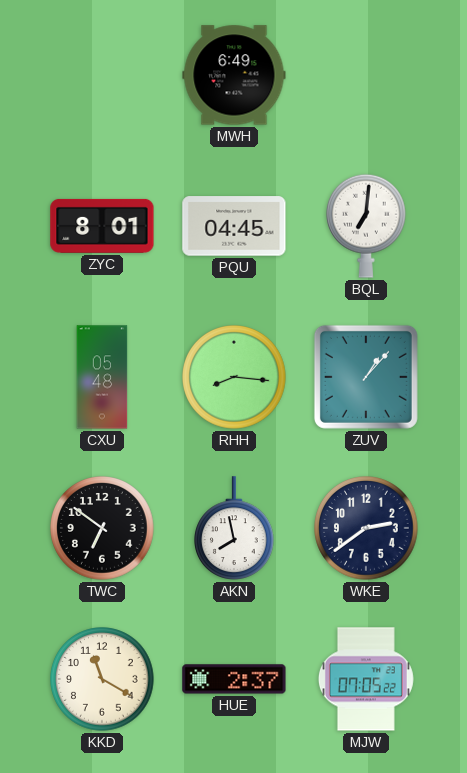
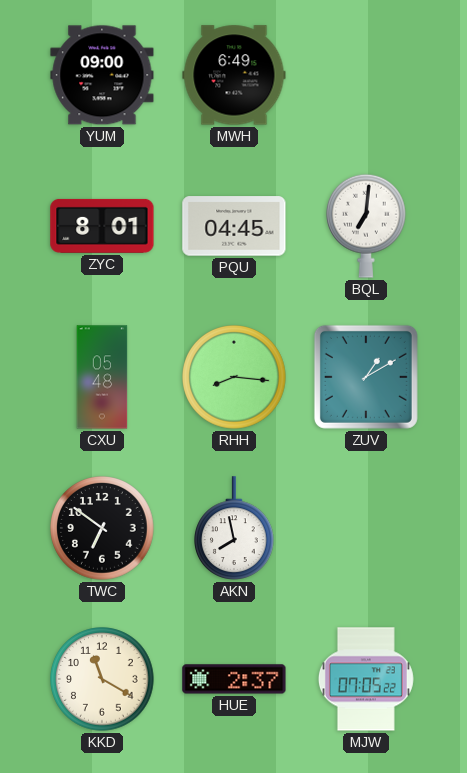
YUM: none -> 09:00
ZUV: 1:07 -> 1:10
WKE: 2:39 -> none
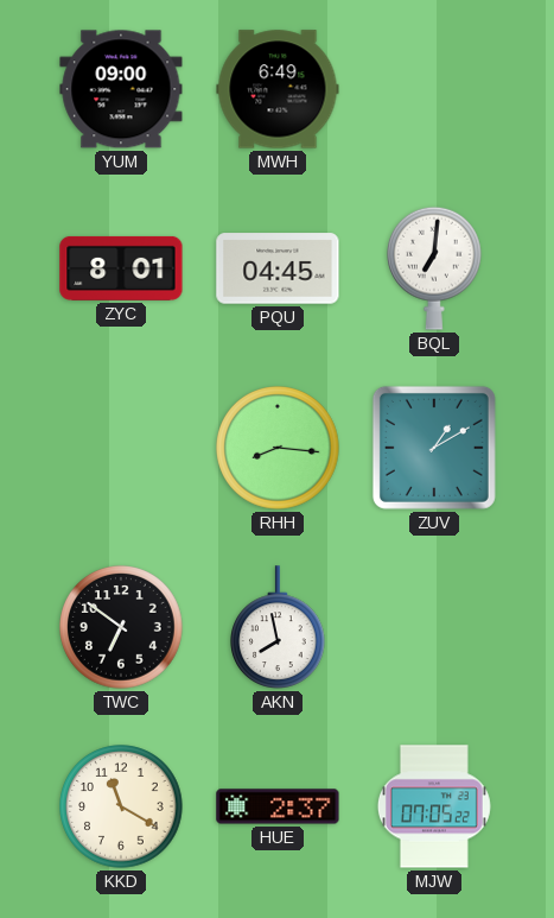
CXU: 05:48 -> none
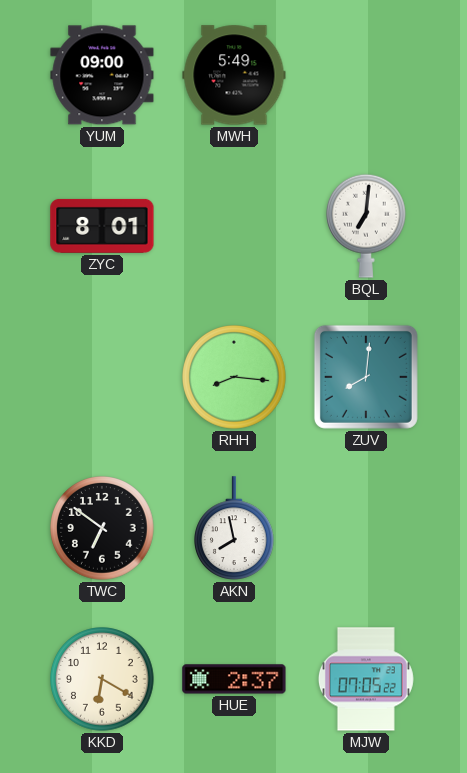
MWH: 6:49 -> 5:49
PQU: 04:45 -> none
ZUV: 1:10 -> 8:01
KKD: 11:20 -> 6:20
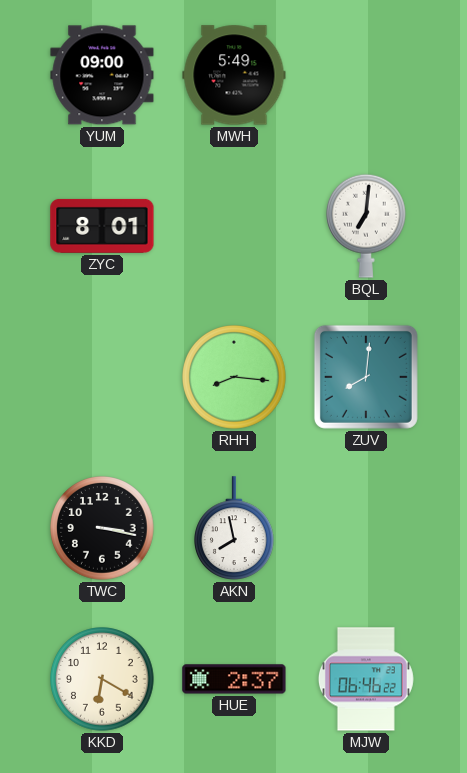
TWC: 6:51 -> 3:17
MJW: 07:05 -> 06:46
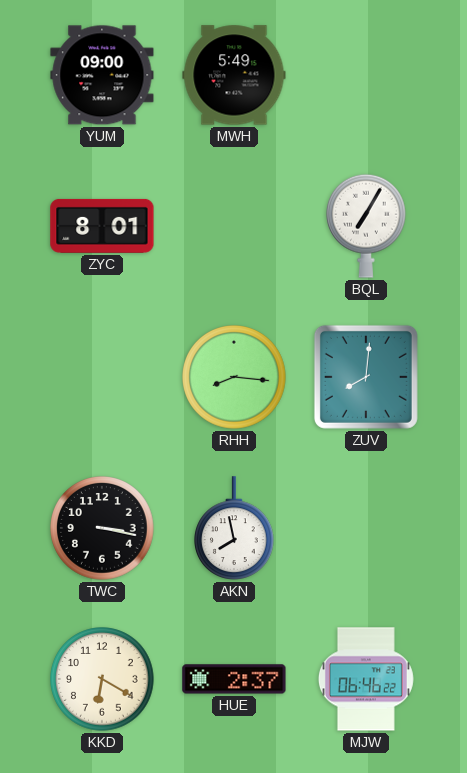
BQL: 7:01 -> 7:05
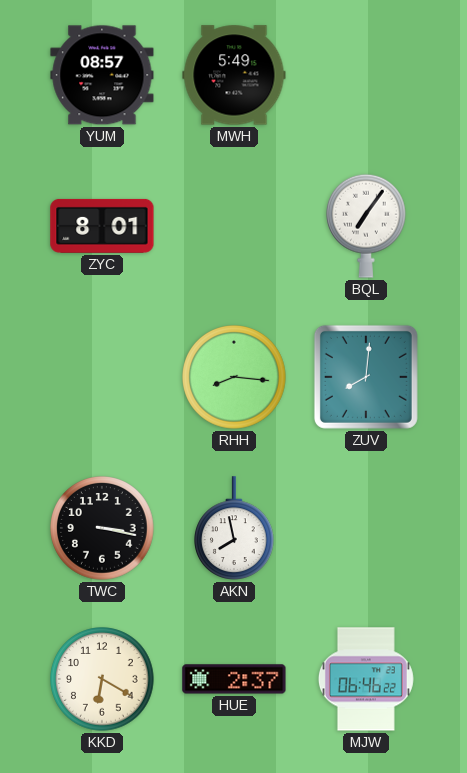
YUM: 09:00 -> 08:57
BQL: 7:05 -> 7:06
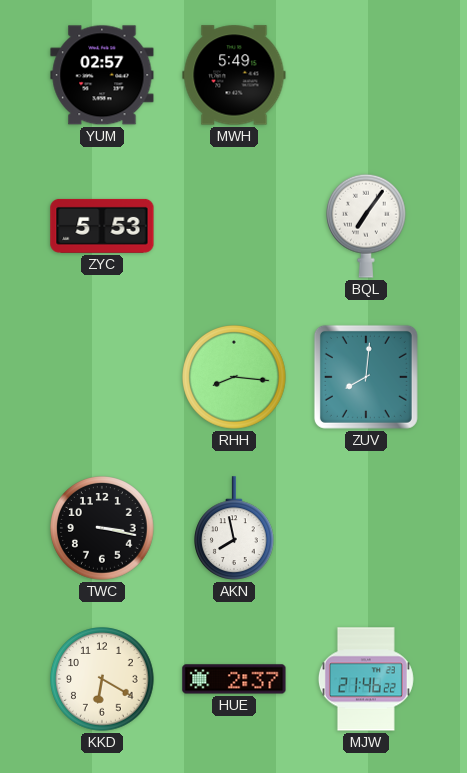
YUM: 08:57 -> 02:57
ZYC: 8:01 -> 5:53
MJW: 06:46 -> 21:46
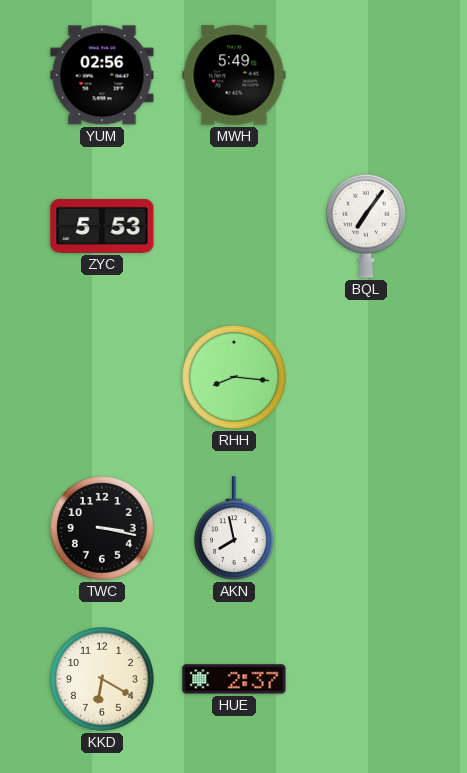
YUM: 02:57 -> 02:56
ZUV: 8:01 -> none
MJW: 21:46 -> none
